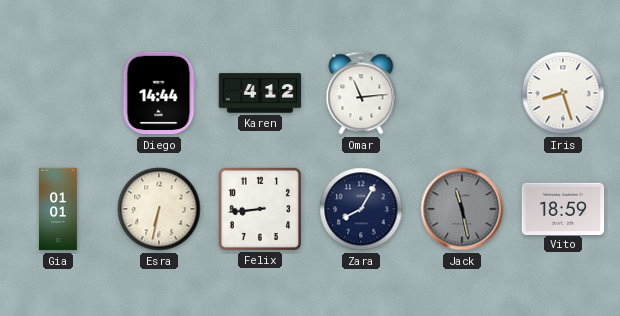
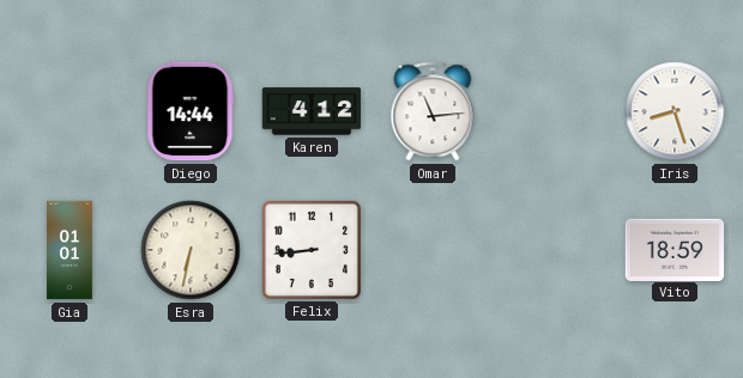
Zara: 8:05 -> none
Jack: 11:28 -> none
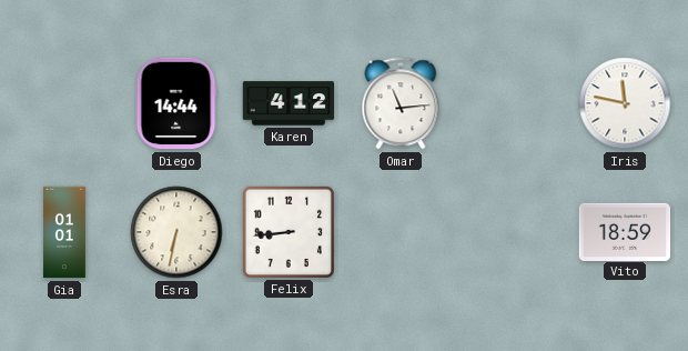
Iris: 8:27 -> 11:47
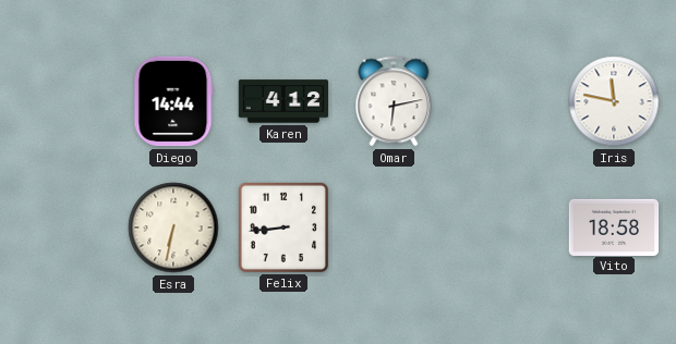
Omar: 11:14 -> 6:13
Gia: 01:01 -> none
Vito: 18:59 -> 18:58
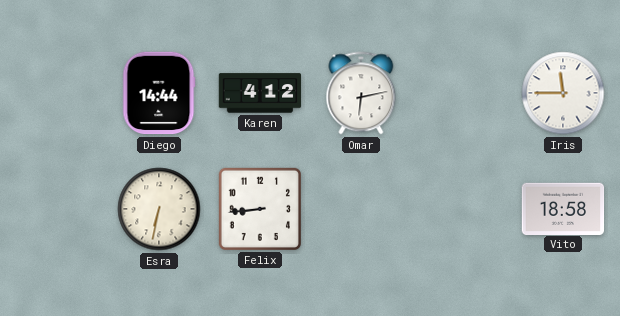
Iris: 11:47 -> 11:45
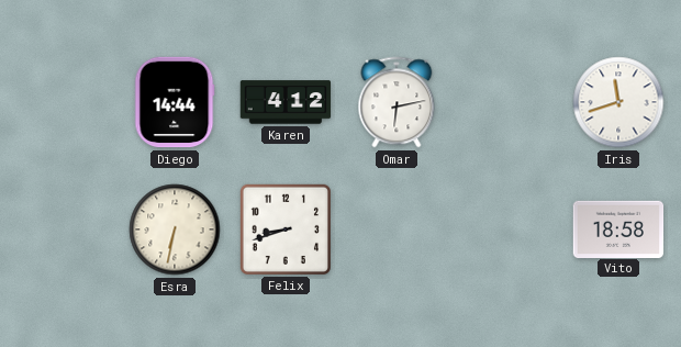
Iris: 11:45 -> 11:42
Felix: 8:44 -> 8:42
